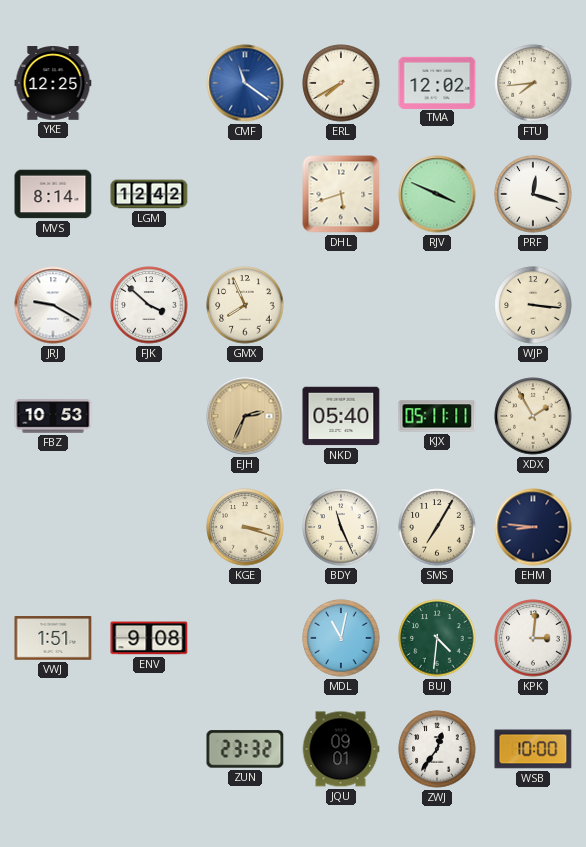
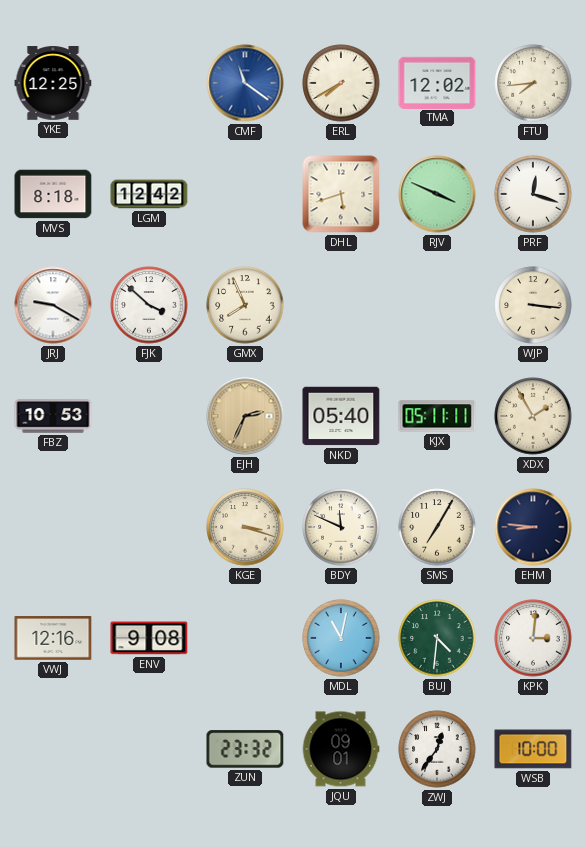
MVS: 8:14 -> 8:18
BDY: 11:26 -> 11:49
VWJ: 1:51 -> 12:16
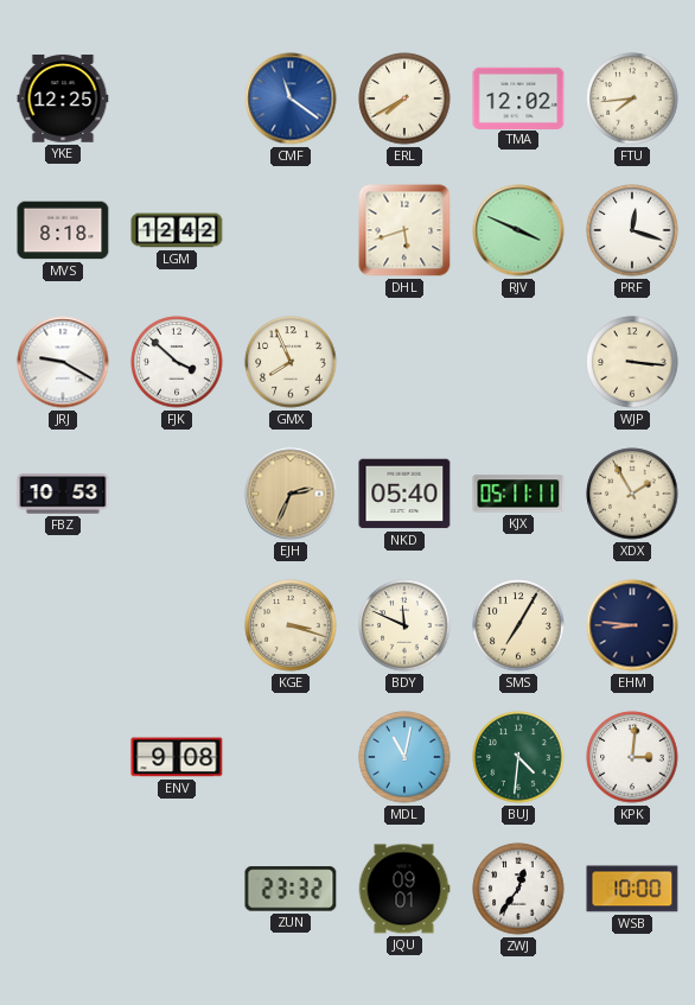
VWJ: 12:16 -> none
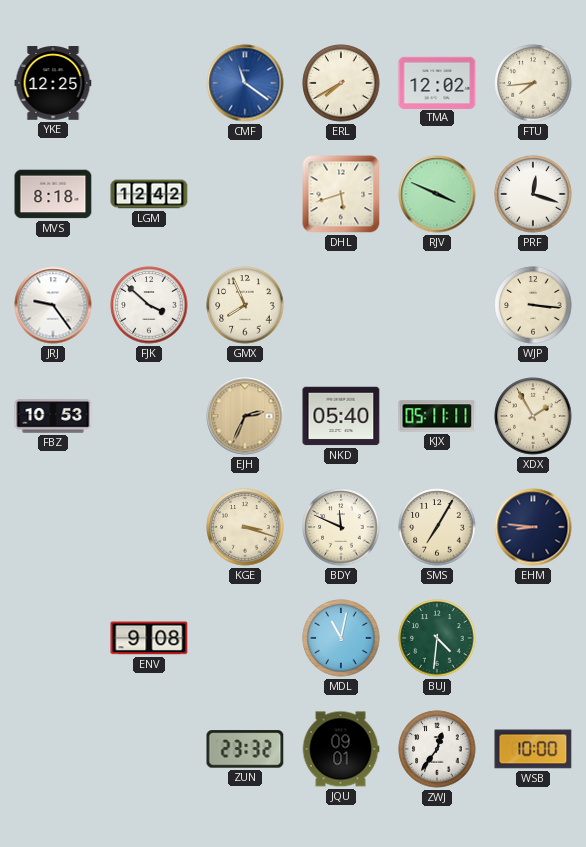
JRJ: 9:20 -> 9:24
KPK: 3:01 -> none
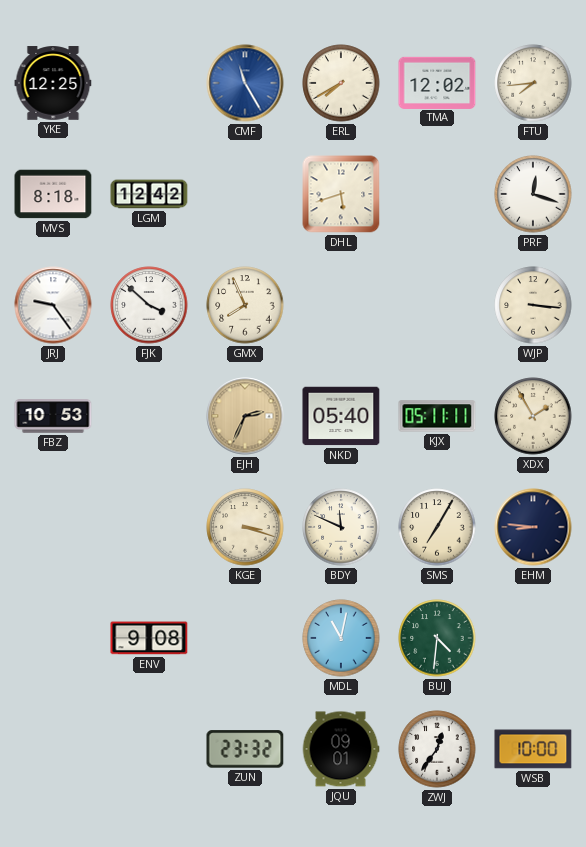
CMF: 11:21 -> 11:25
RJV: 3:49 -> none
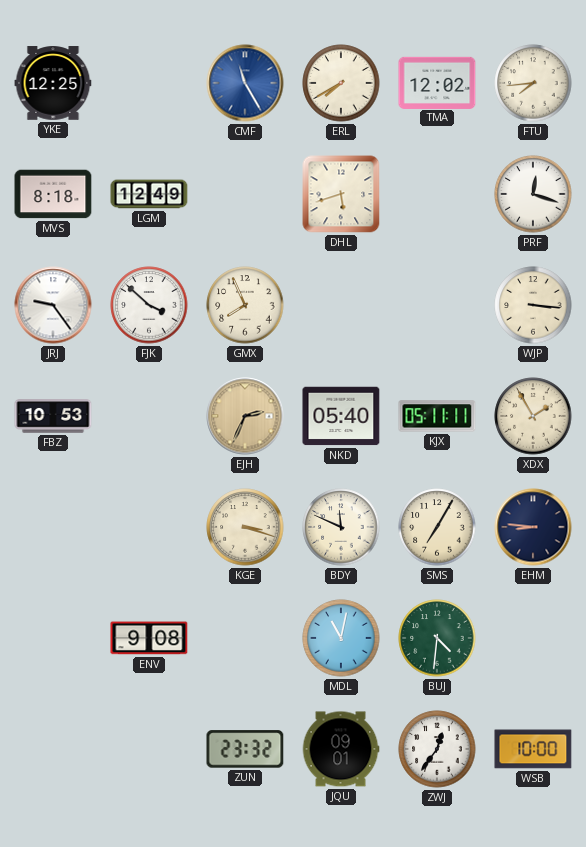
LGM: 12:42 -> 12:49
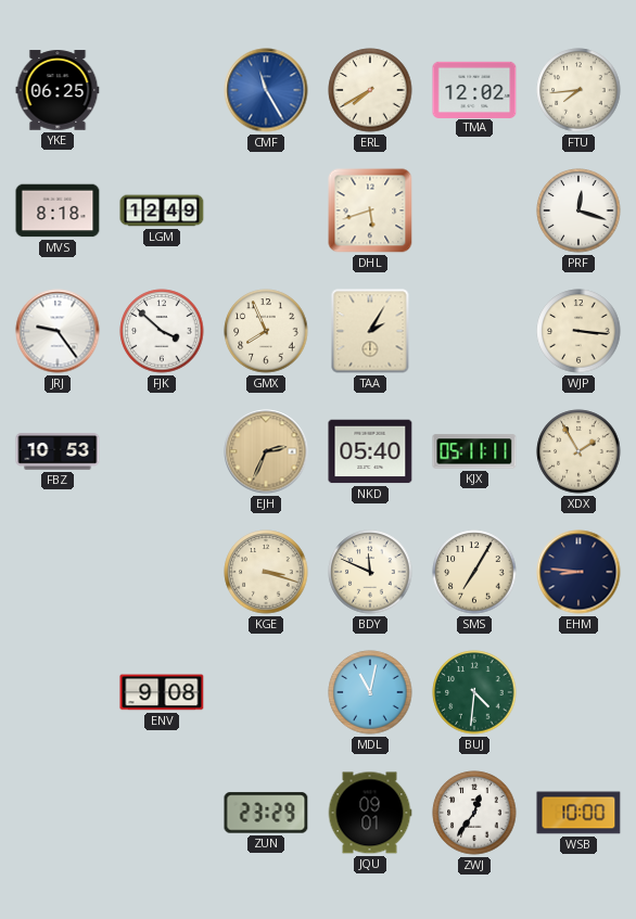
YKE: 12:25 -> 06:25
TAA: none -> 2:05
ZUN: 23:32 -> 23:29
